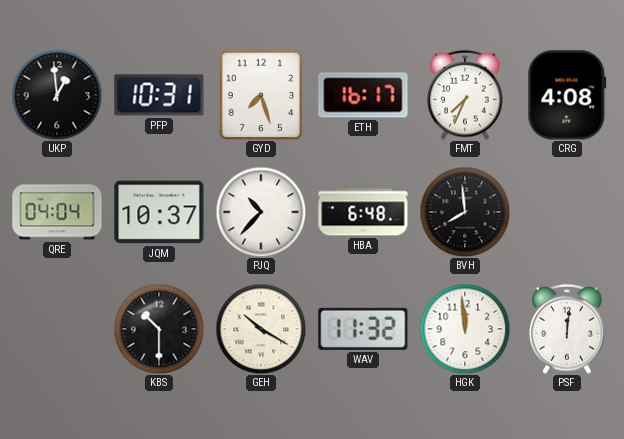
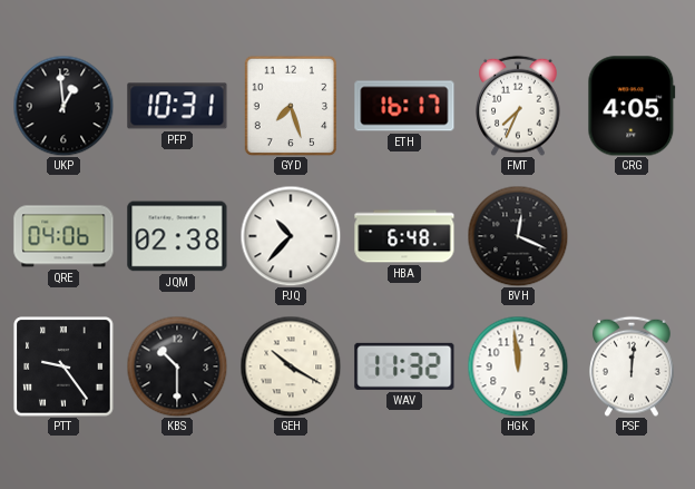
CRG: 4:08 -> 4:05
QRE: 04:04 -> 04:06
JQM: 10:37 -> 02:38
BVH: 7:59 -> 12:19
PTT: none -> 9:24
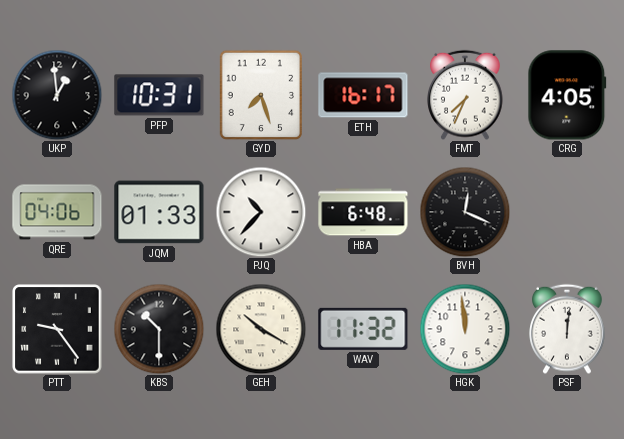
JQM: 02:38 -> 01:33
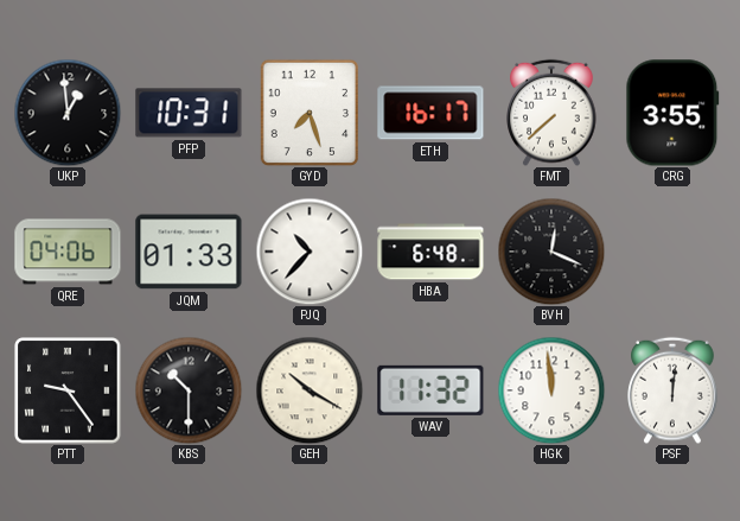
FMT: 7:34 -> 7:38
CRG: 4:05 -> 3:55
